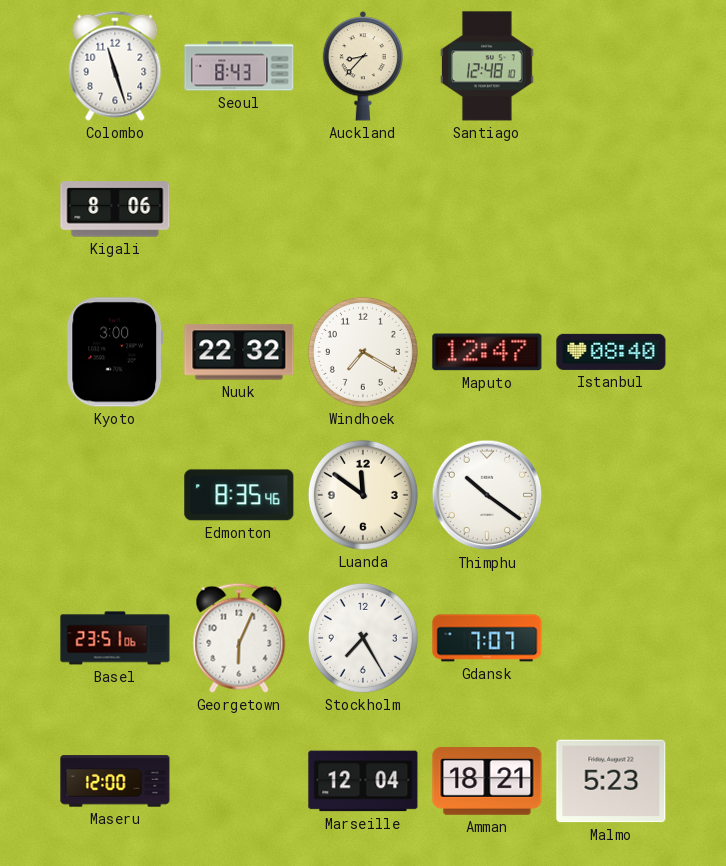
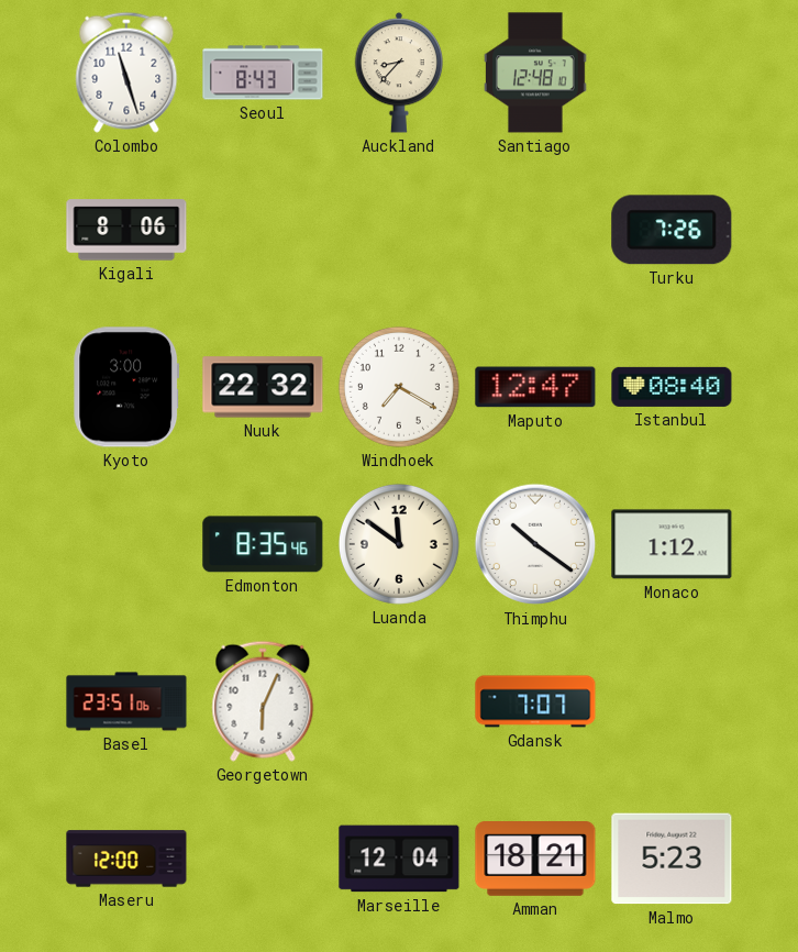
Turku: none -> 7:26
Monaco: none -> 1:12
Stockholm: 7:25 -> none
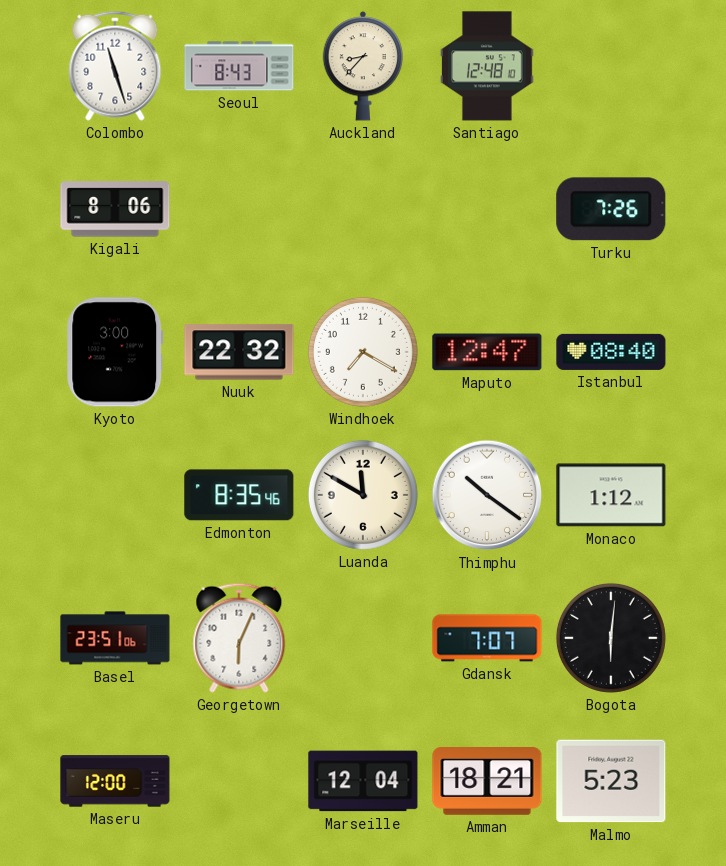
Luanda: 11:51 -> 11:50
Bogota: none -> 6:01
